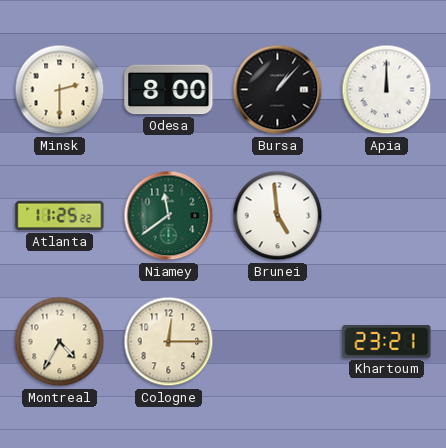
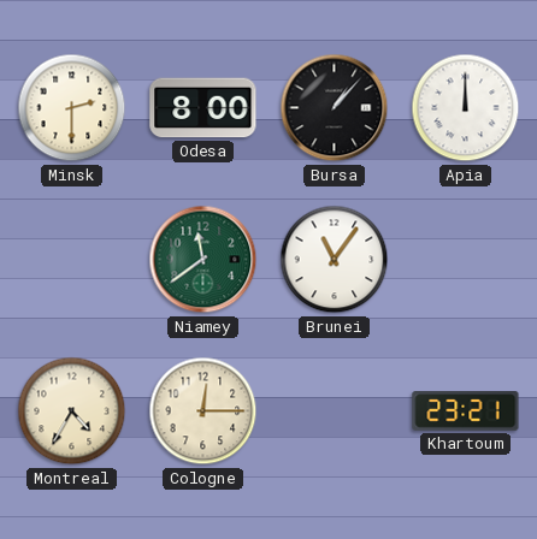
Atlanta: 11:25 -> none
Brunei: 4:59 -> 11:06
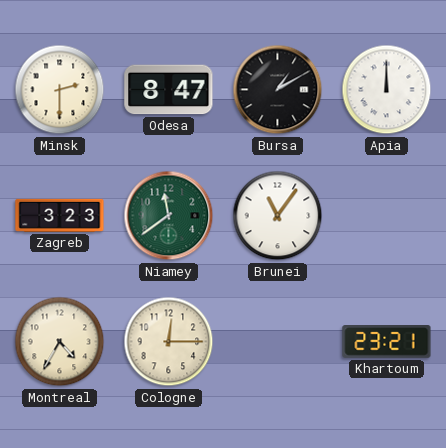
Odesa: 8:00 -> 8:47
Bursa: 1:07 -> 1:10
Zagreb: none -> 3:23
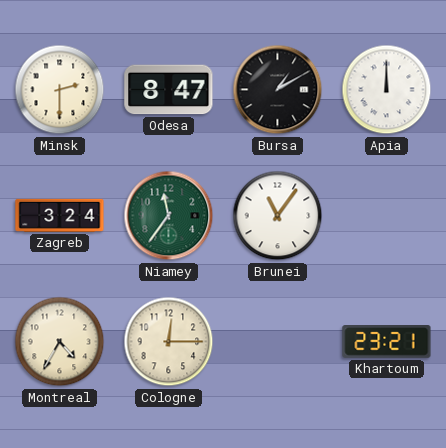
Zagreb: 3:23 -> 3:24
Niamey: 11:39 -> 11:36
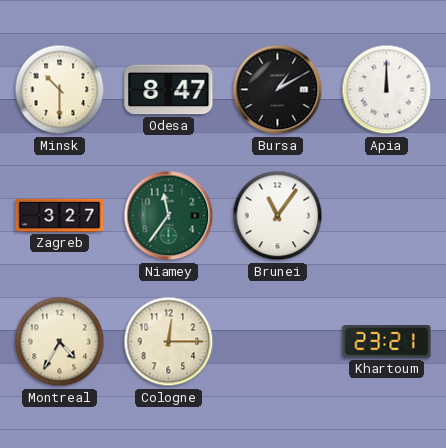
Minsk: 2:30 -> 10:30
Zagreb: 3:24 -> 3:27
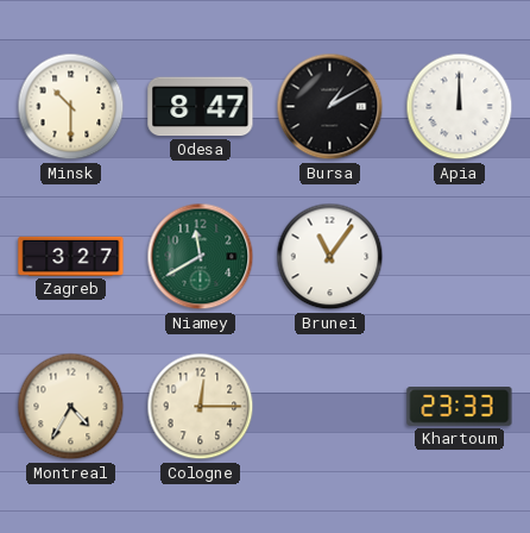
Niamey: 11:36 -> 11:40
Khartoum: 23:21 -> 23:33
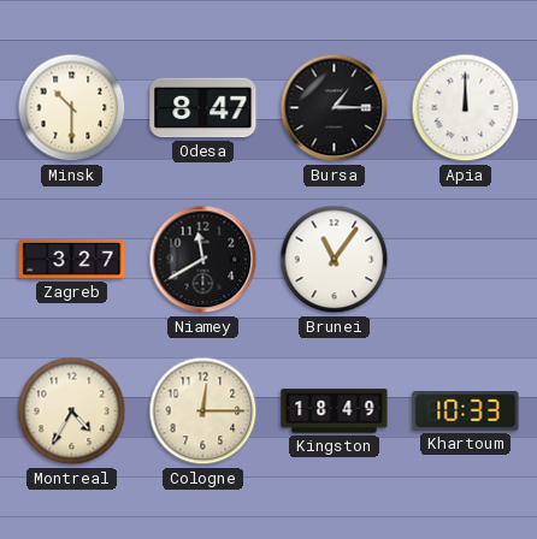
Bursa: 1:10 -> 1:15
Niamey dial: green -> black
Kingston: none -> 18:49
Khartoum: 23:33 -> 10:33
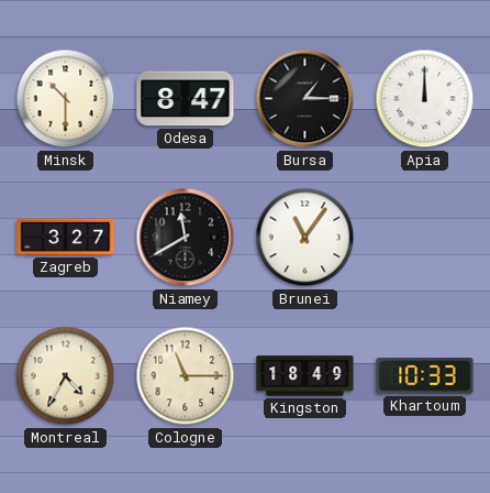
Cologne: 12:15 -> 11:15
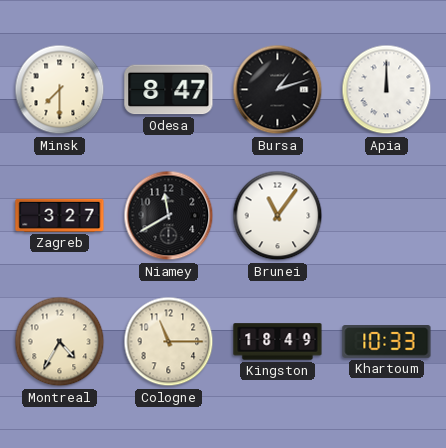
Minsk: 10:30 -> 7:30
Bursa: 1:15 -> 1:12
